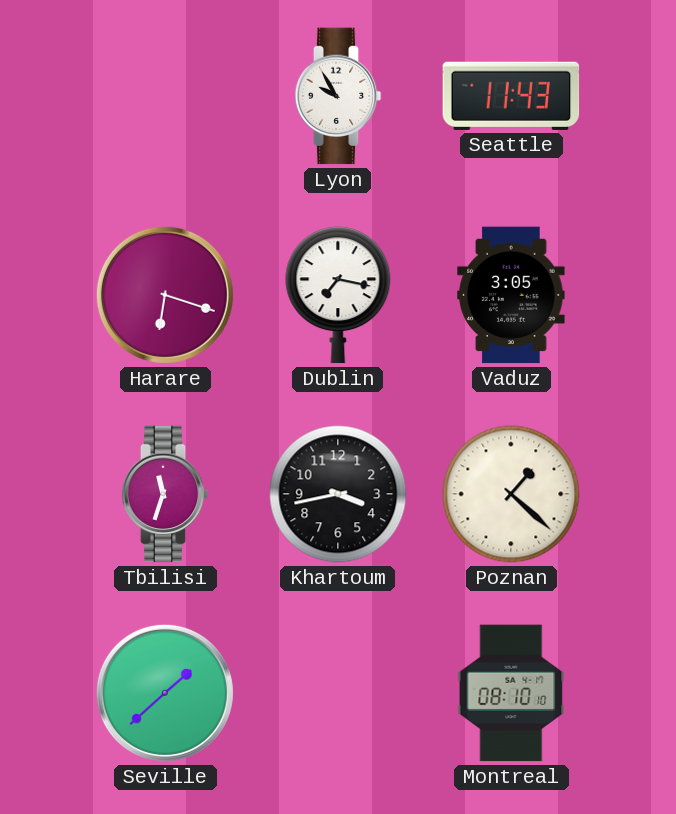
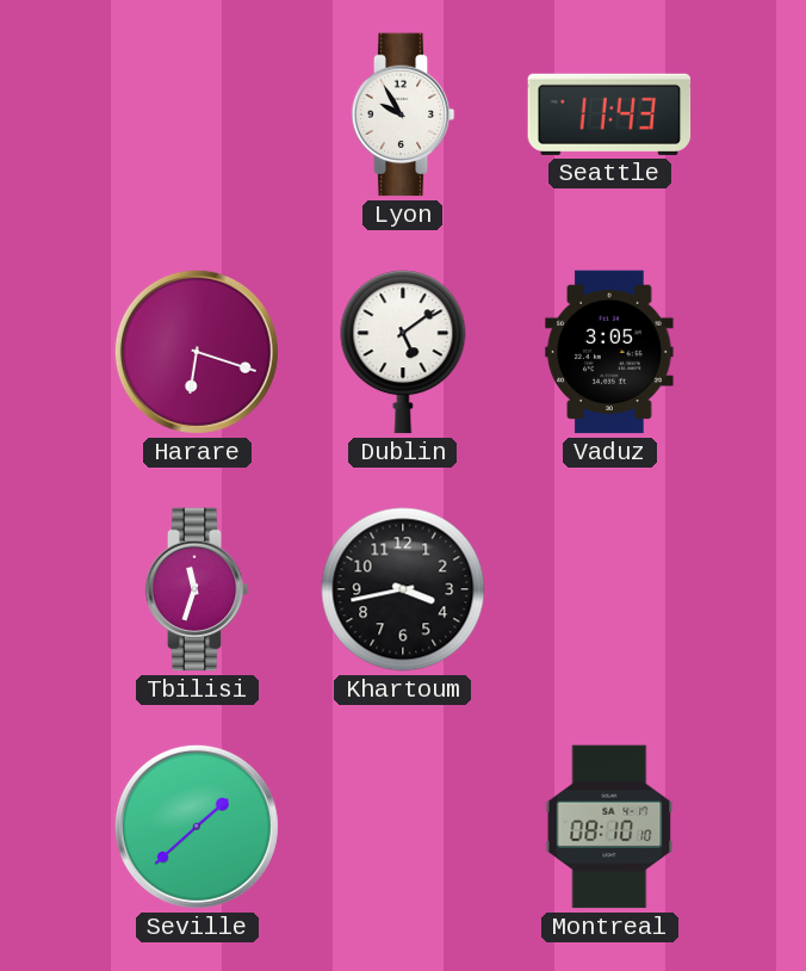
Dublin: 7:17 -> 5:09
Poznan: 1:22 -> none
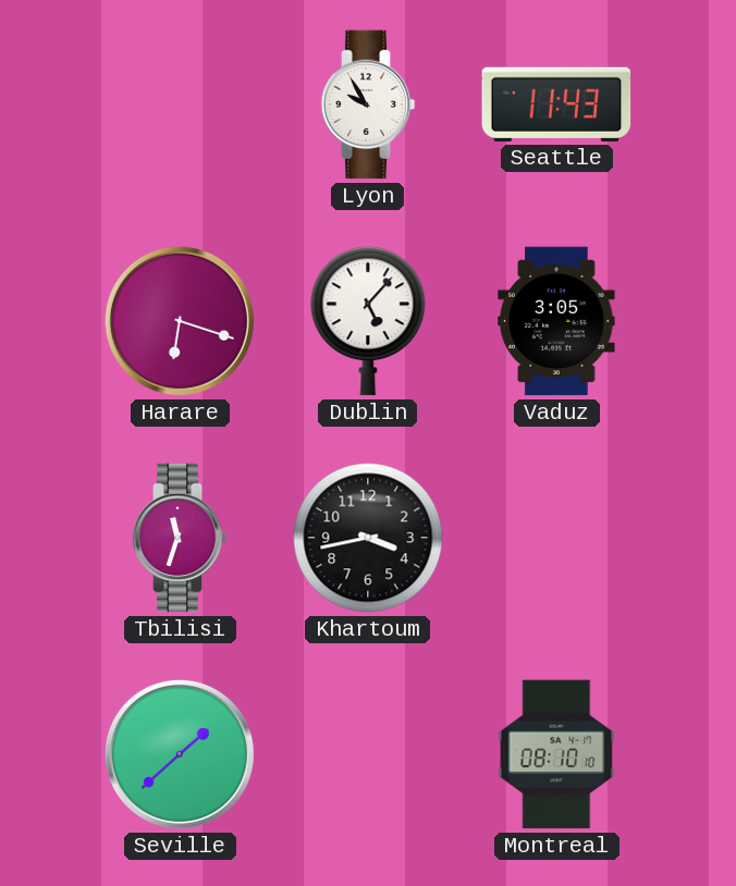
Dublin: 5:09 -> 5:07
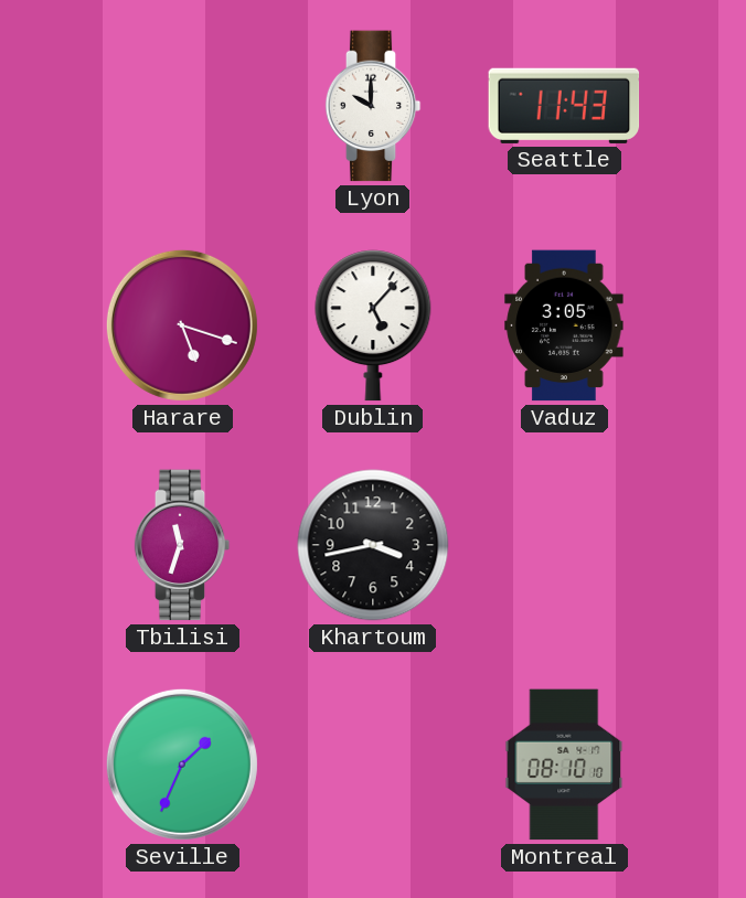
Lyon: 9:55 -> 10:00
Harare: 6:18 -> 5:18
Seville: 1:38 -> 1:34
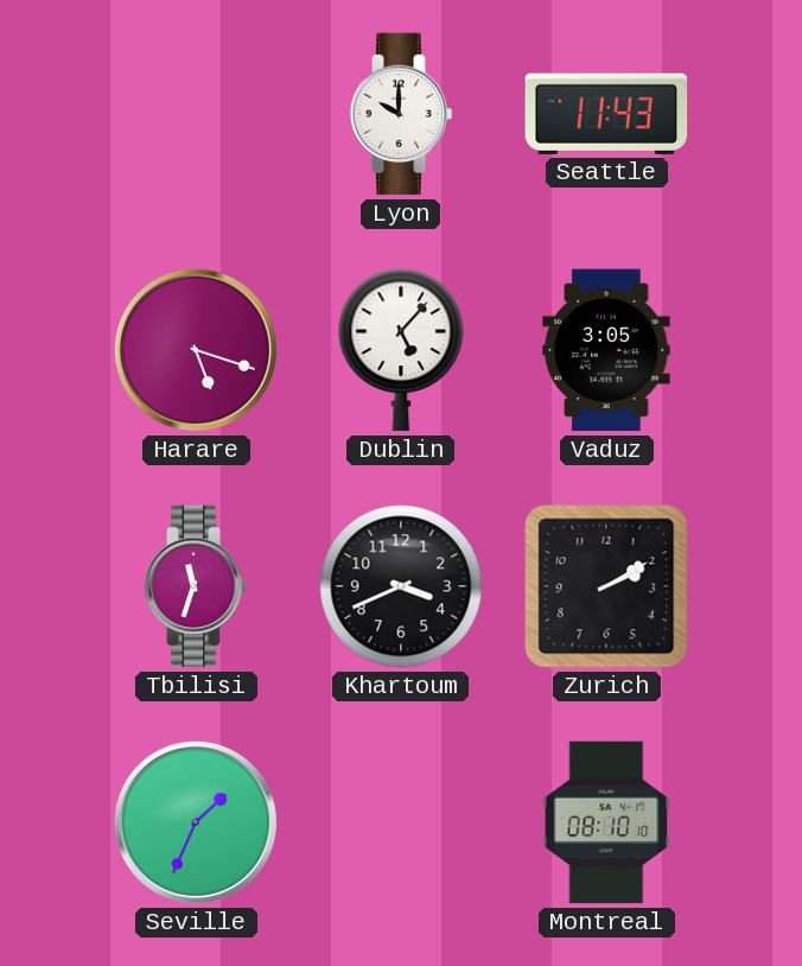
Khartoum: 3:43 -> 3:41
Zurich: none -> 2:10
